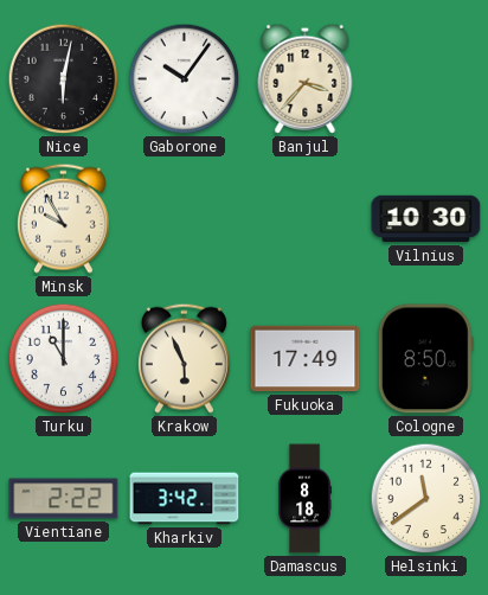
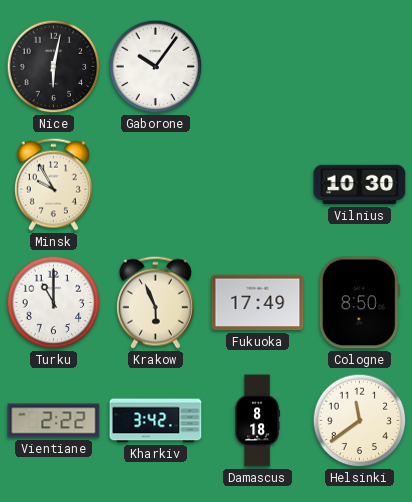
Banjul: 3:37 -> none
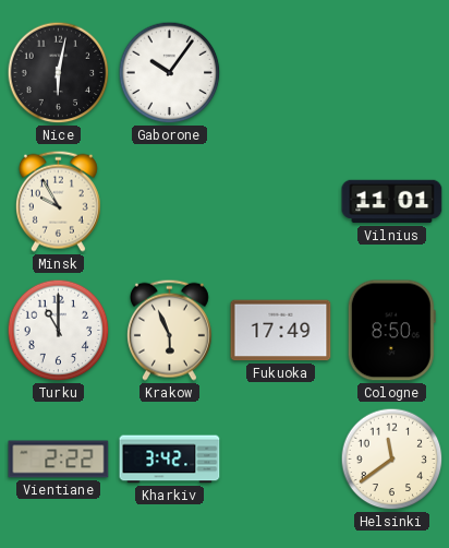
Vilnius: 10:30 -> 11:01
Damascus: 8:18 -> none
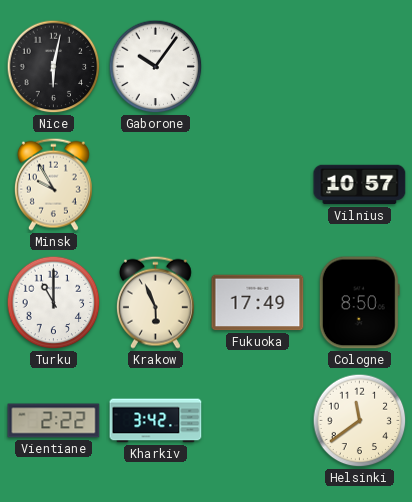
Vilnius: 11:01 -> 10:57
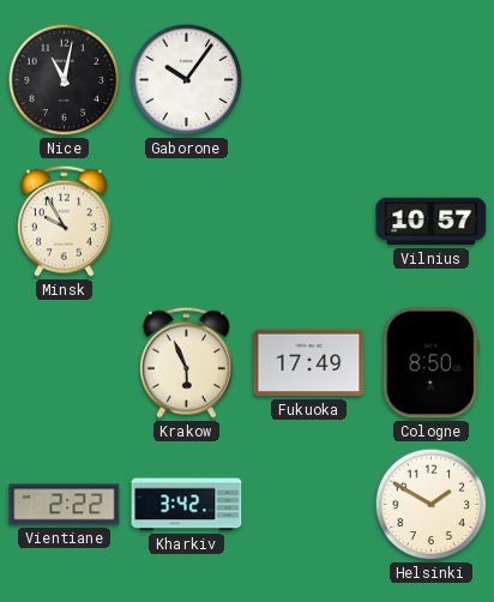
Nice: 6:02 -> 11:02
Turku: 11:00 -> none
Helsinki: 11:39 -> 1:50
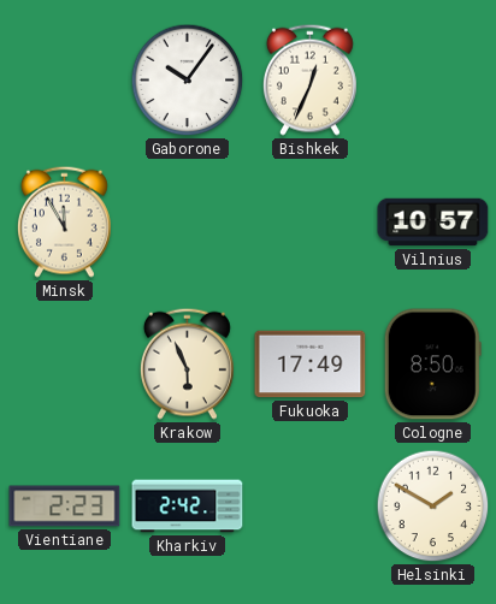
Nice: 11:02 -> none
Bishkek: none -> 12:34
Minsk: 9:55 -> 11:55
Vientiane: 2:22 -> 2:23
Kharkiv: 3:42 -> 2:42
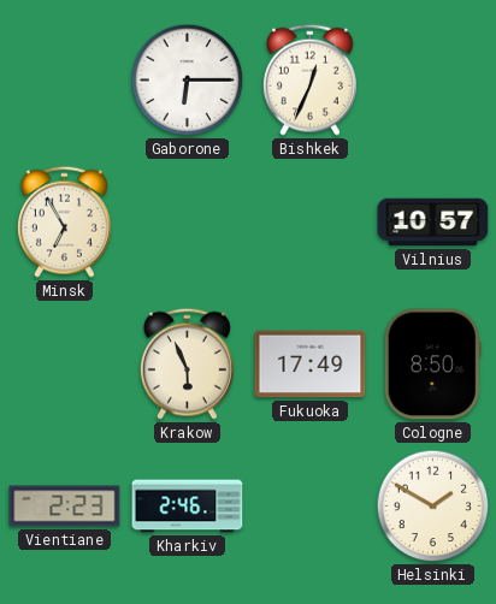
Gaborone: 10:06 -> 6:15
Minsk: 11:55 -> 6:55
Kharkiv: 2:42 -> 2:46
